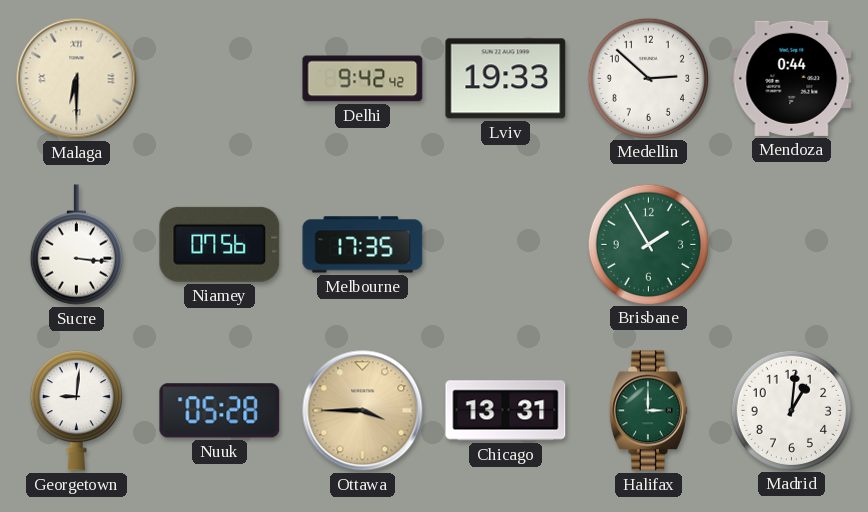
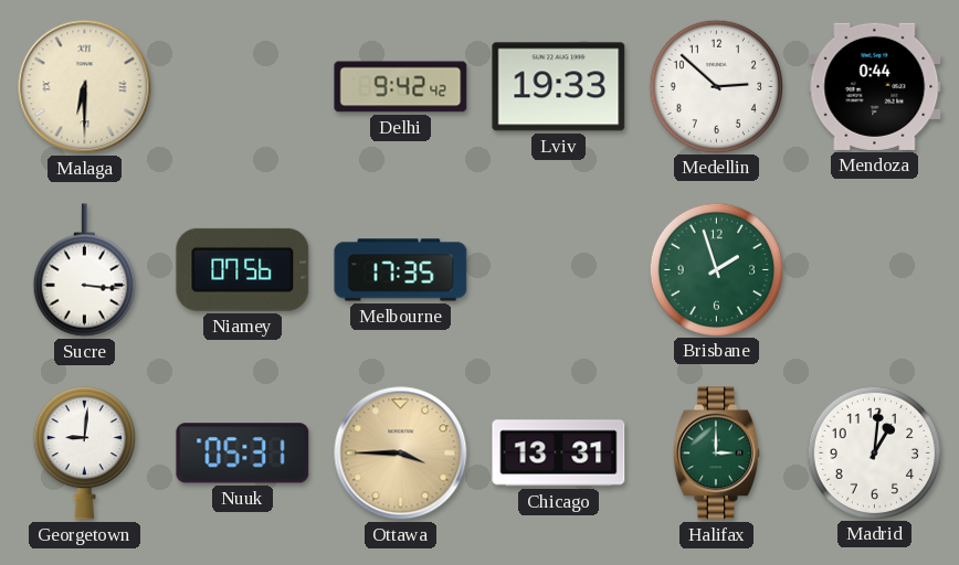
Brisbane: 1:55 -> 1:57
Nuuk: 05:28 -> 05:31
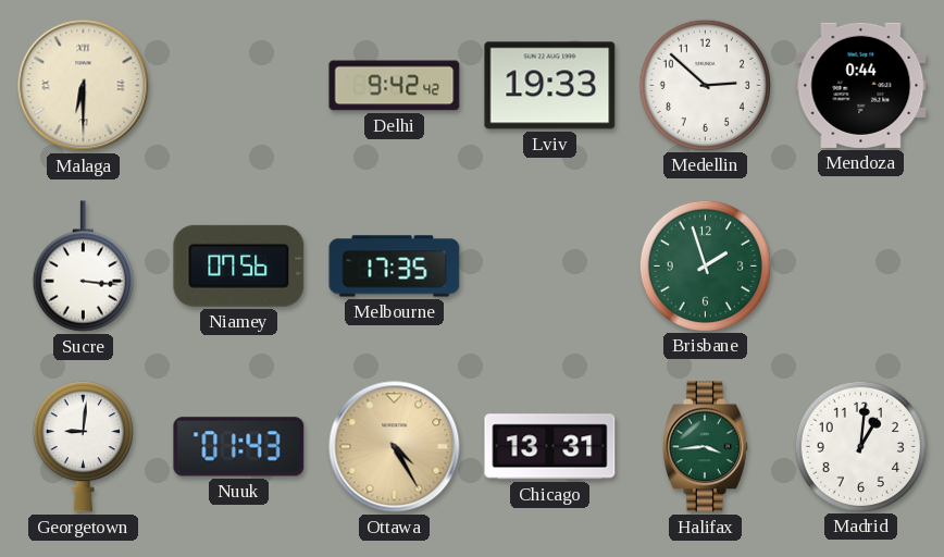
Nuuk: 05:31 -> 01:43
Ottawa: 3:45 -> 4:25
Halifax: 3:00 -> 3:44
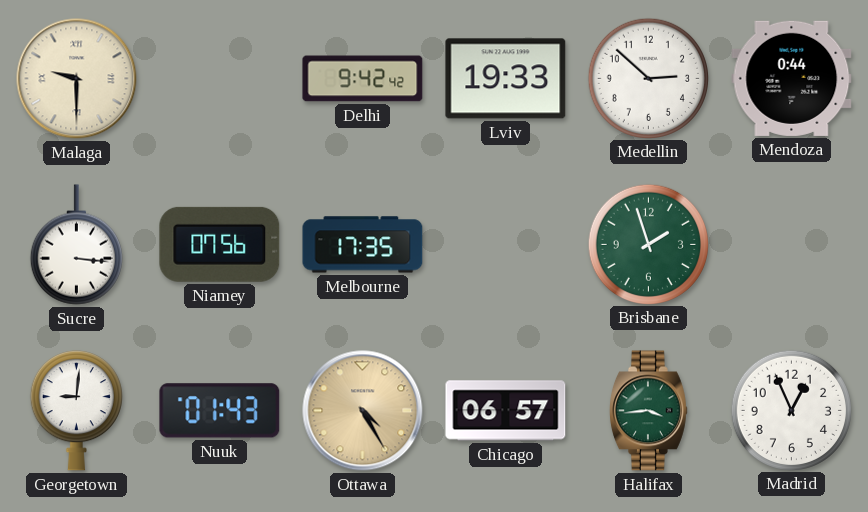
Malaga: 6:30 -> 9:30
Chicago: 13:31 -> 06:57
Madrid: 1:01 -> 12:56
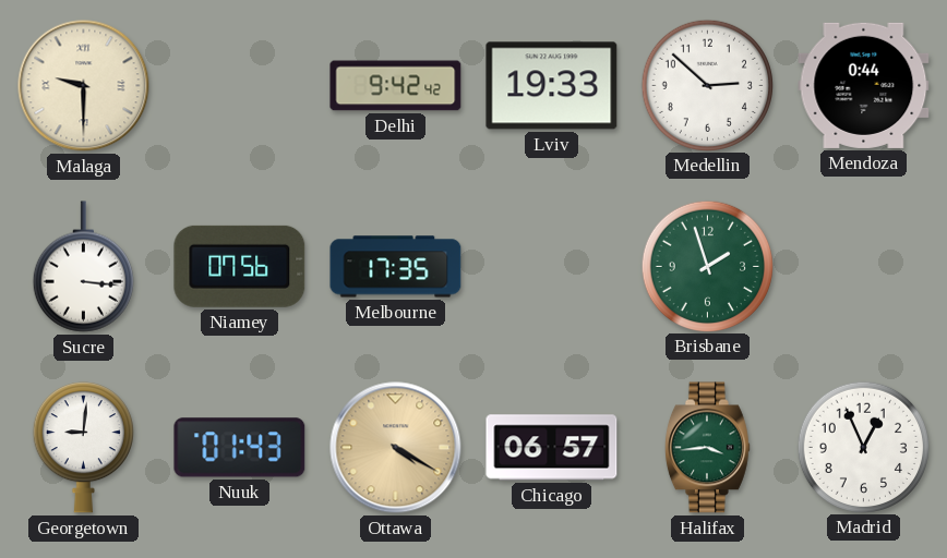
Ottawa: 4:25 -> 4:20
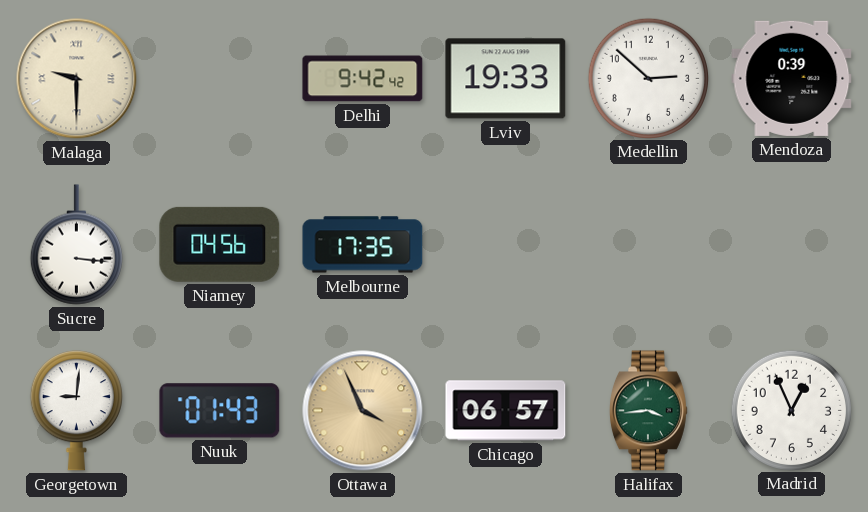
Mendoza: 0:44 -> 0:39
Niamey: 07:56 -> 04:56
Brisbane: 1:57 -> none
Ottawa: 4:20 -> 3:56
